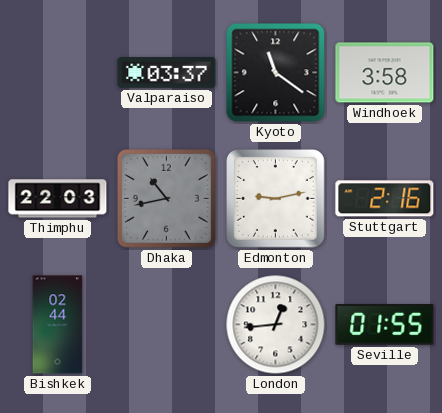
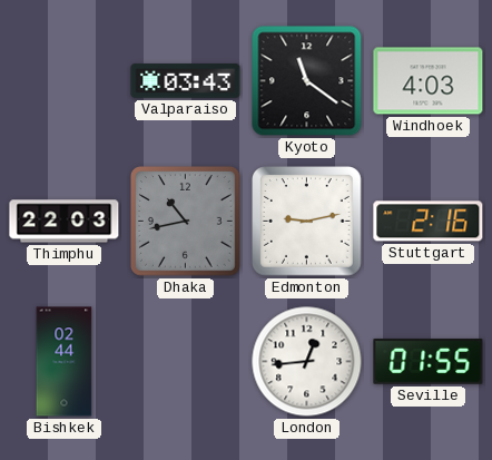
Valparaiso: 03:37 -> 03:43
Windhoek: 3:58 -> 4:03
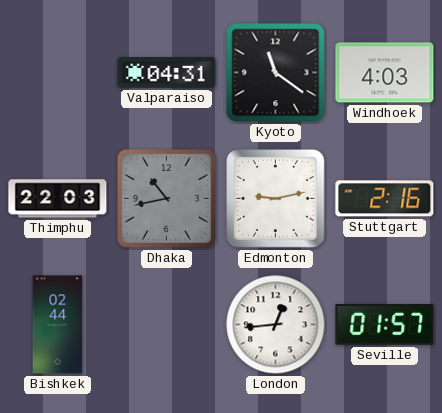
Valparaiso: 03:43 -> 04:31
Seville: 01:55 -> 01:57
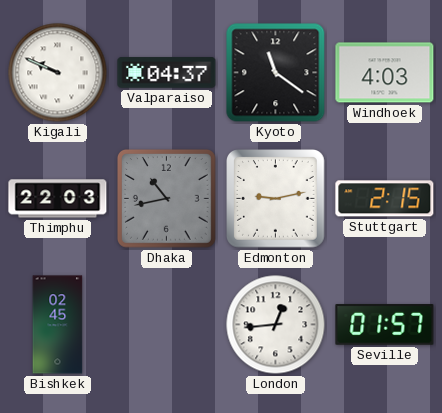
Kigali: none -> 9:49
Valparaiso: 04:31 -> 04:37
Stuttgart: 2:16 -> 2:15
Bishkek: 02:44 -> 02:45
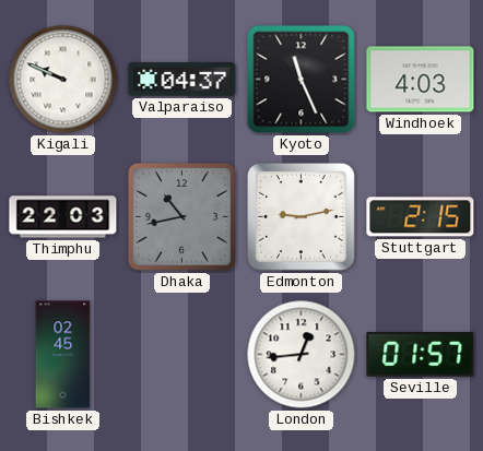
Kyoto: 11:21 -> 11:26
